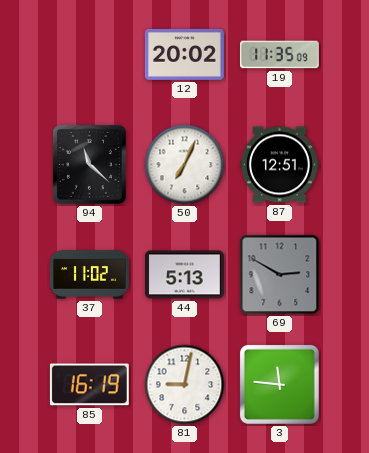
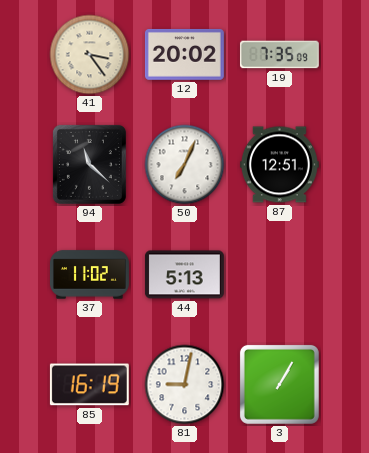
41: none -> 3:24
19: 11:35 -> 7:35
69: 2:50 -> none
3: 11:46 -> 1:05
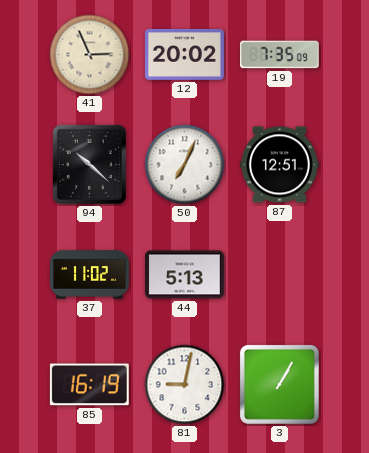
41: 3:24 -> 2:56
94: 11:22 -> 10:22
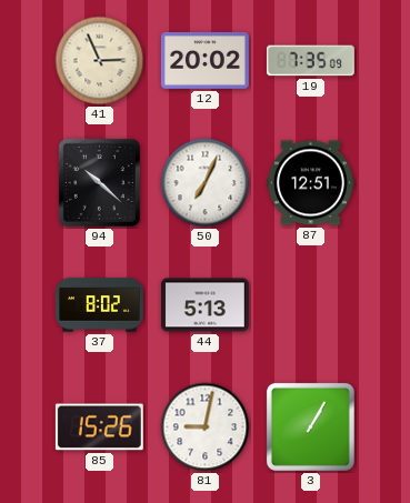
37: 11:02 -> 8:02
85: 16:19 -> 15:26
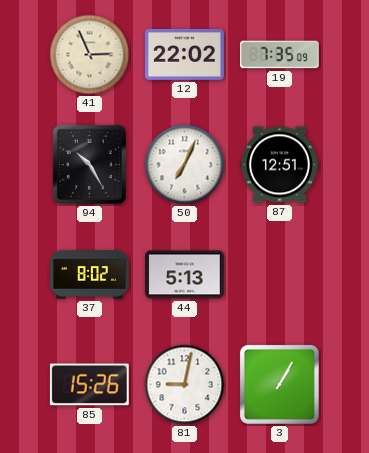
12: 20:02 -> 22:02
94: 10:22 -> 10:25
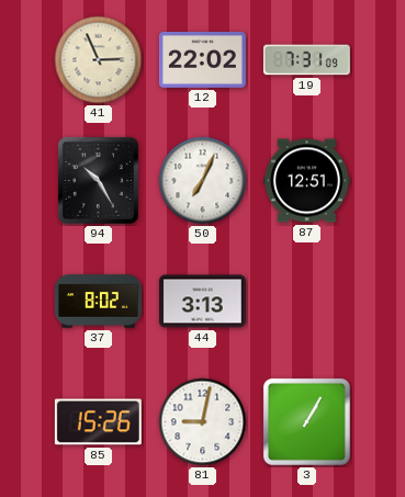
19: 7:35 -> 7:31
44: 5:13 -> 3:13
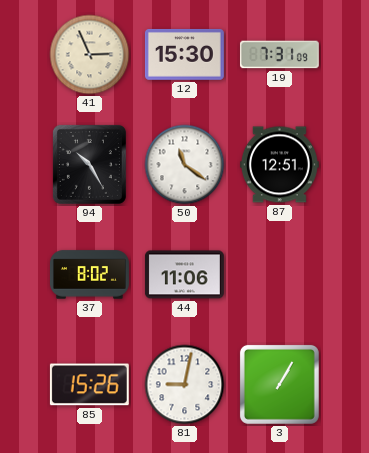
12: 22:02 -> 15:30
50: 7:04 -> 11:21
44: 3:13 -> 11:06
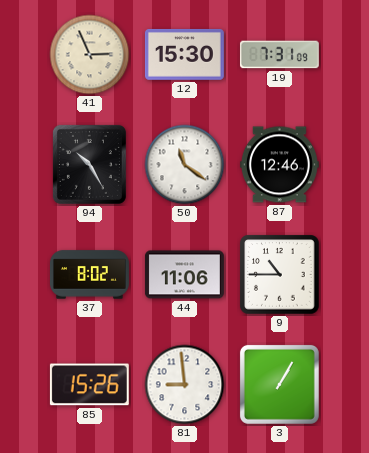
87: 12:51 -> 12:46
9: none -> 10:45
81: 9:02 -> 8:59
